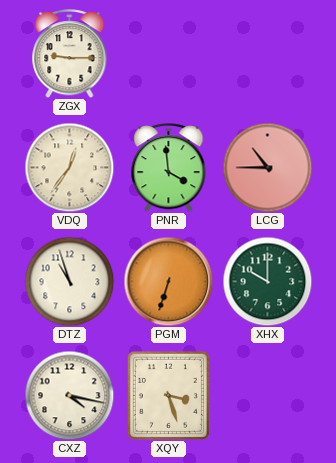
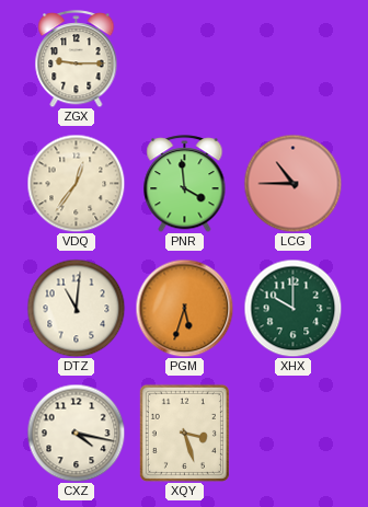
DTZ: 10:57 -> 11:01
PGM: 6:33 -> 5:33
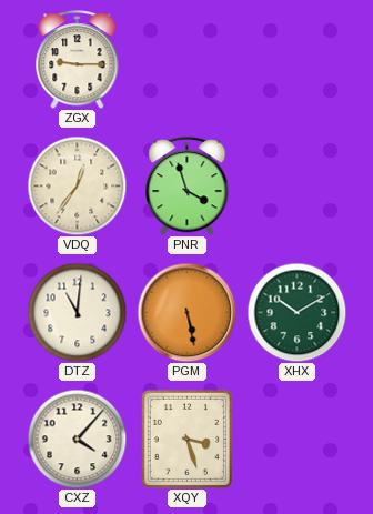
PNR: 3:59 -> 3:57
LCG: 10:45 -> none
PGM: 5:33 -> 5:28
XHX: 10:00 -> 10:10
CXZ: 4:17 -> 4:07
